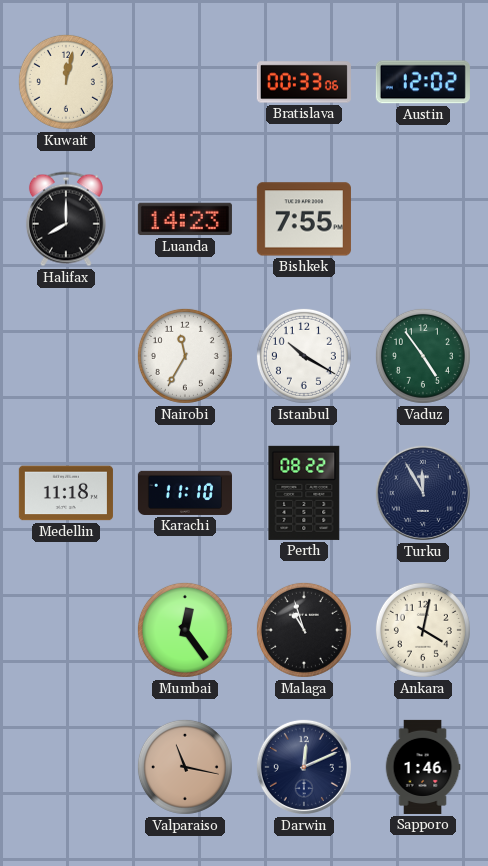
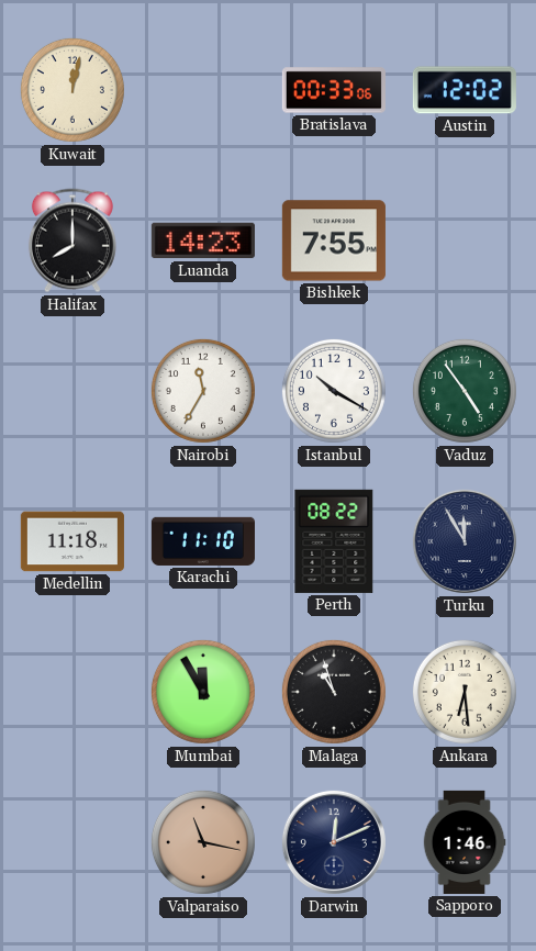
Mumbai: 12:24 -> 11:55
Ankara: 4:02 -> 6:29
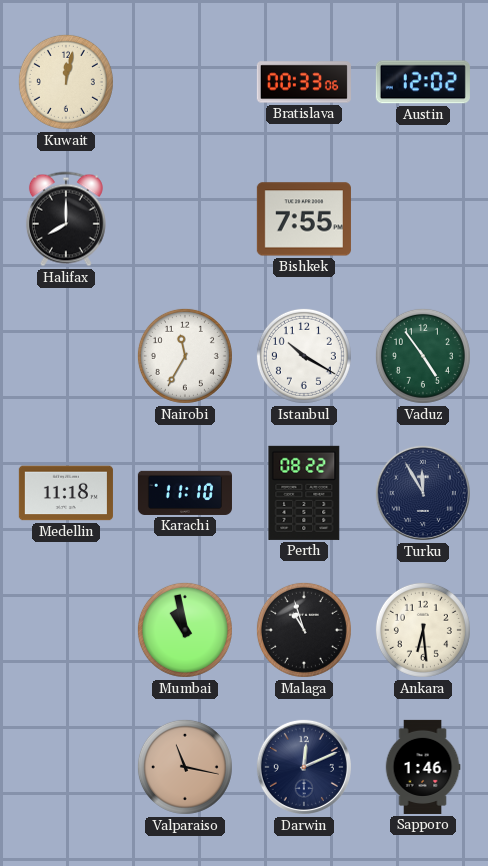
Luanda: 14:23 -> none
Mumbai: 11:55 -> 10:58
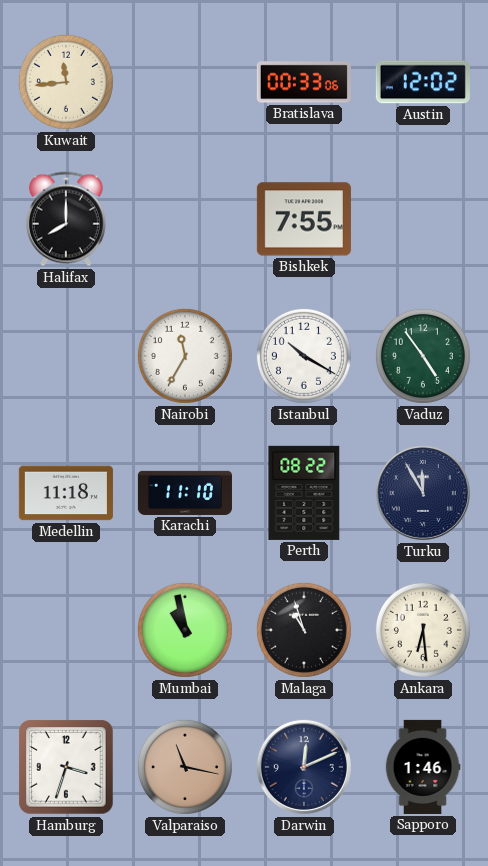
Kuwait: 12:02 -> 11:44
Hamburg: none -> 3:33
